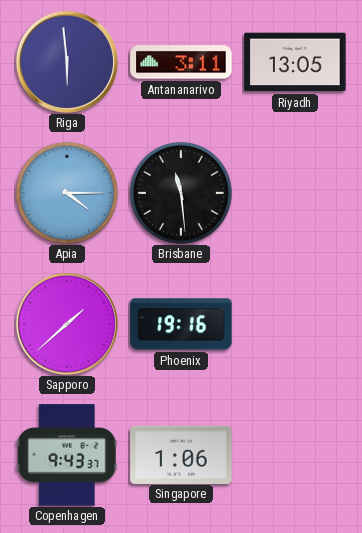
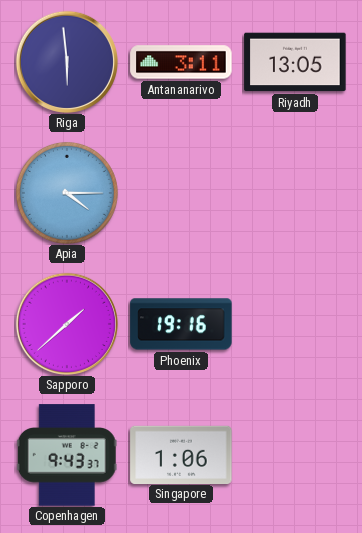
Brisbane: 11:29 -> none
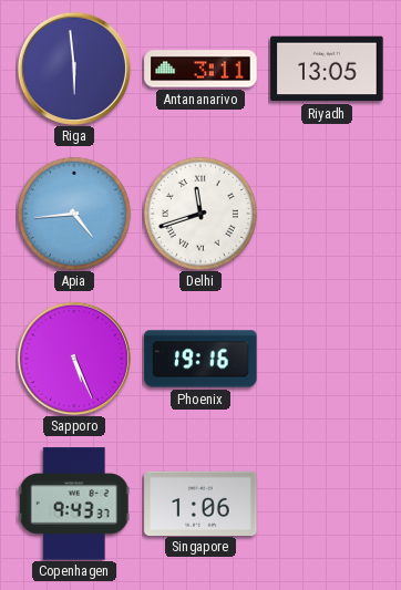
Apia: 4:15 -> 4:44
Delhi: none -> 11:42
Sapporo: 1:38 -> 5:26
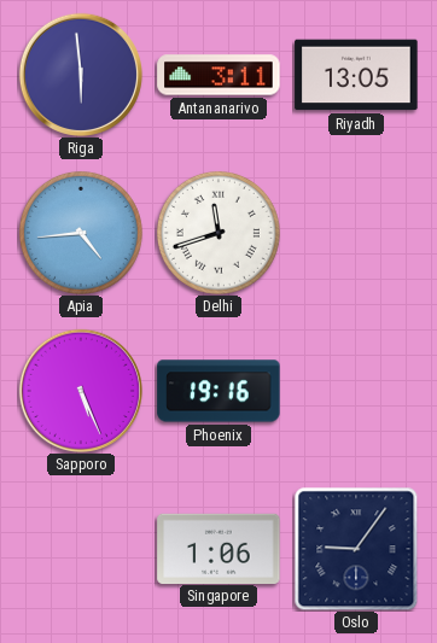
Copenhagen: 9:43 -> none
Oslo: none -> 9:06
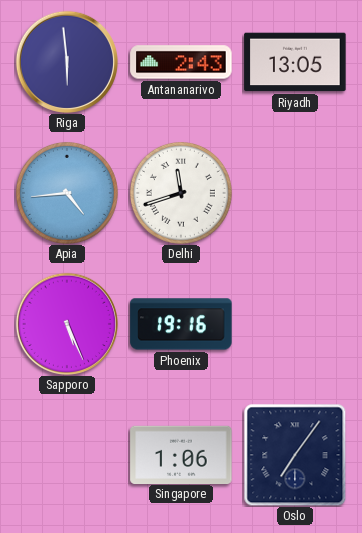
Antananarivo: 3:11 -> 2:43
Oslo: 9:06 -> 7:06
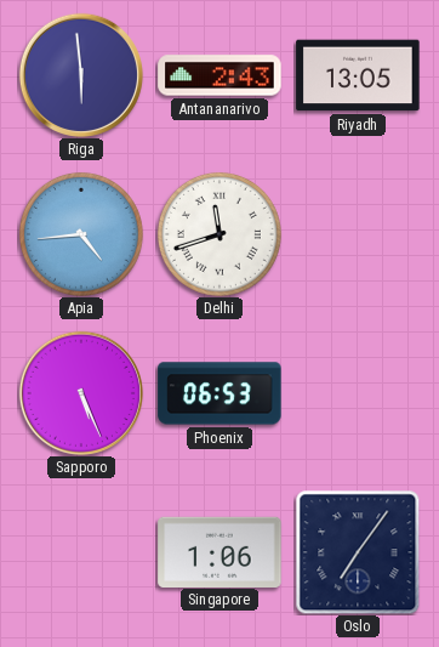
Phoenix: 19:16 -> 06:53
